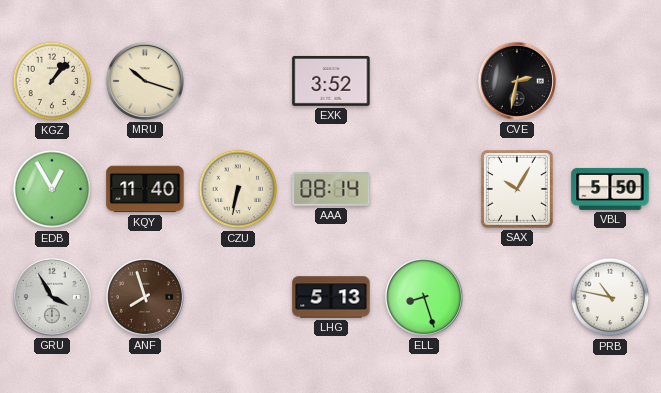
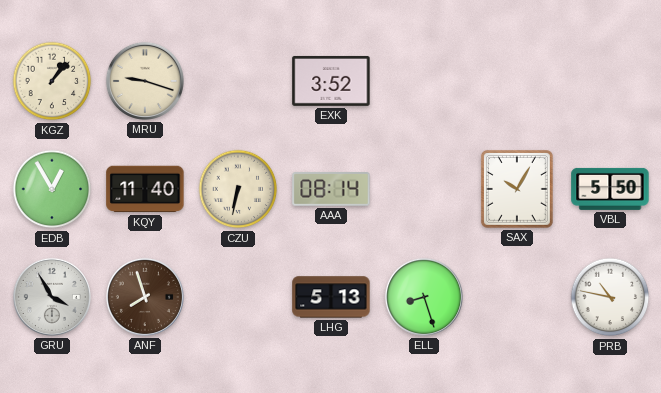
MRU: 10:18 -> 9:18
CVE: 2:32 -> none
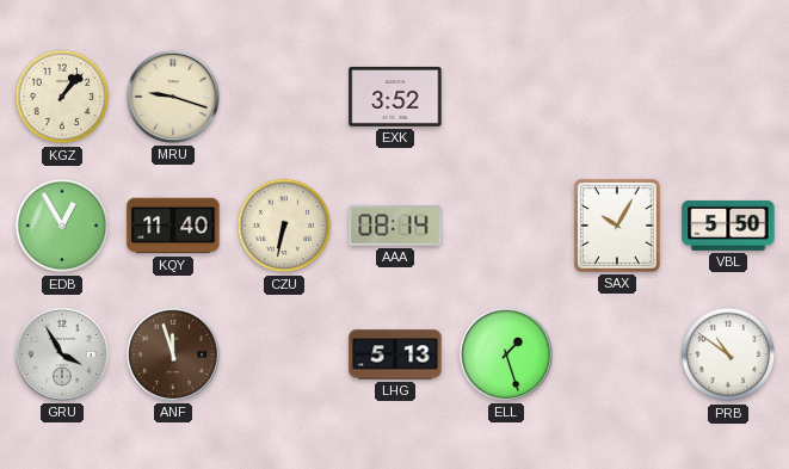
ANF: 7:57 -> 11:57
ELL: 8:27 -> 1:27
PRB: 10:47 -> 10:51
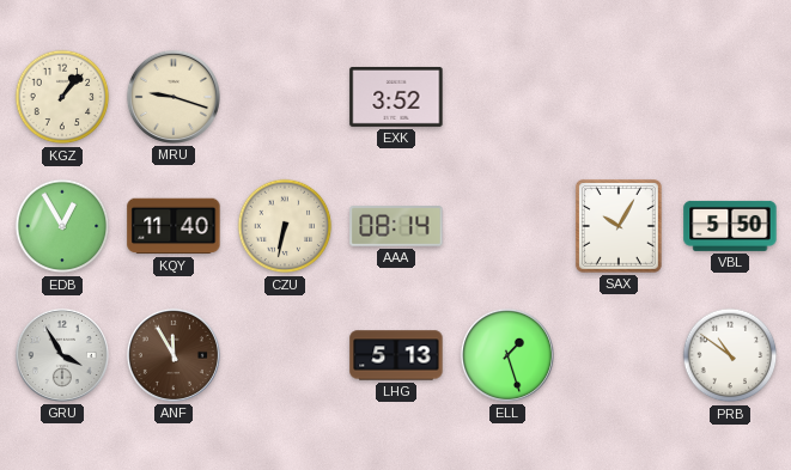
ANF: 11:57 -> 11:55
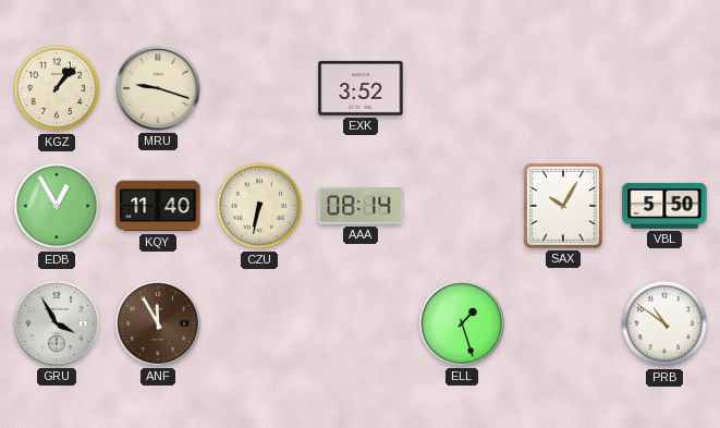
LHG: 5:13 -> none
